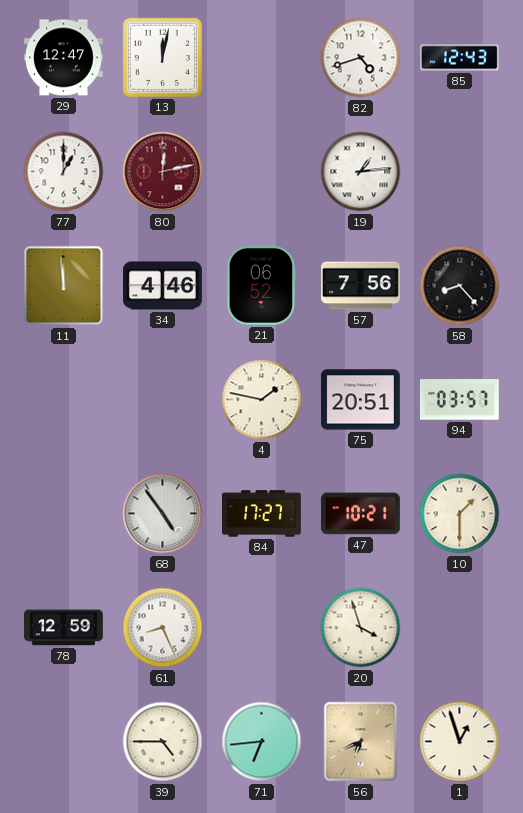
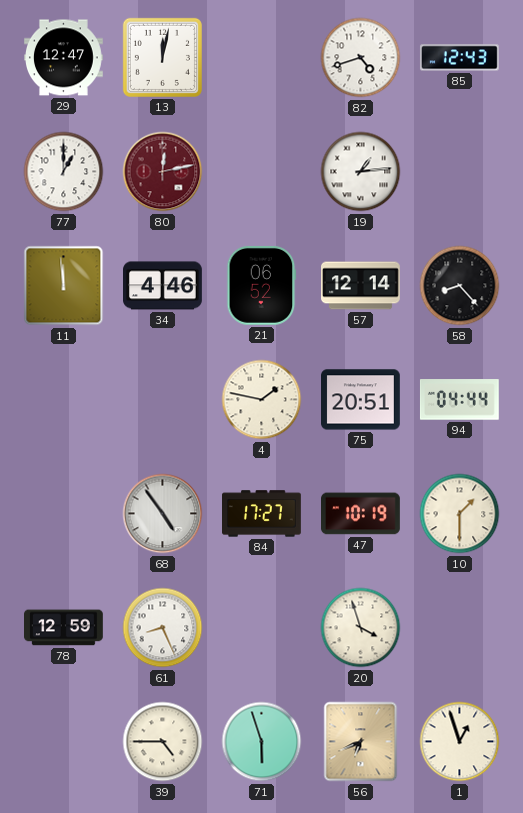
57: 7:56 -> 12:14
94: 03:57 -> 04:44
47: 10:21 -> 10:19
71: 6:44 -> 5:57
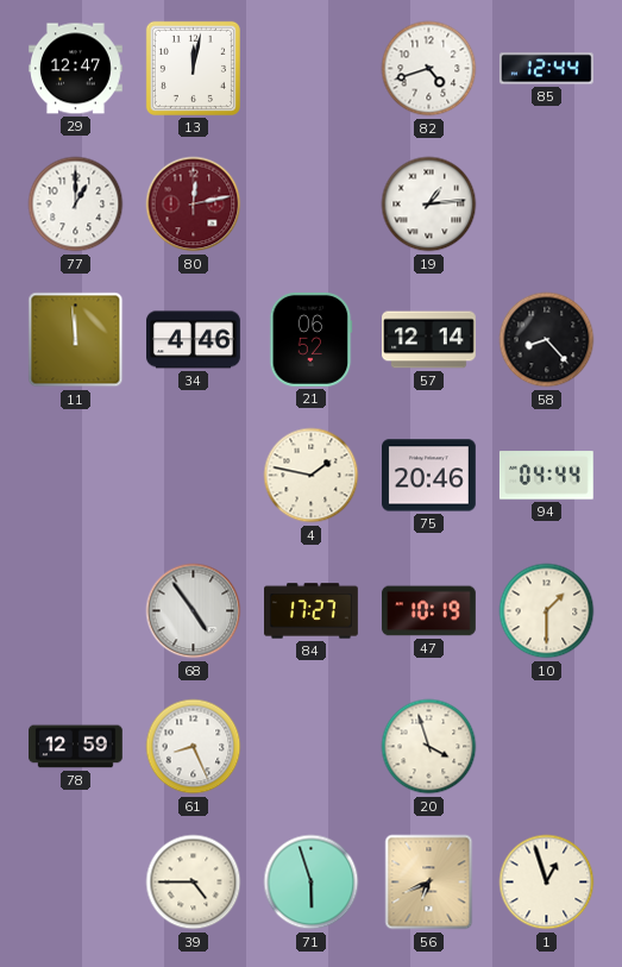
85: 12:43 -> 12:44
75: 20:51 -> 20:46
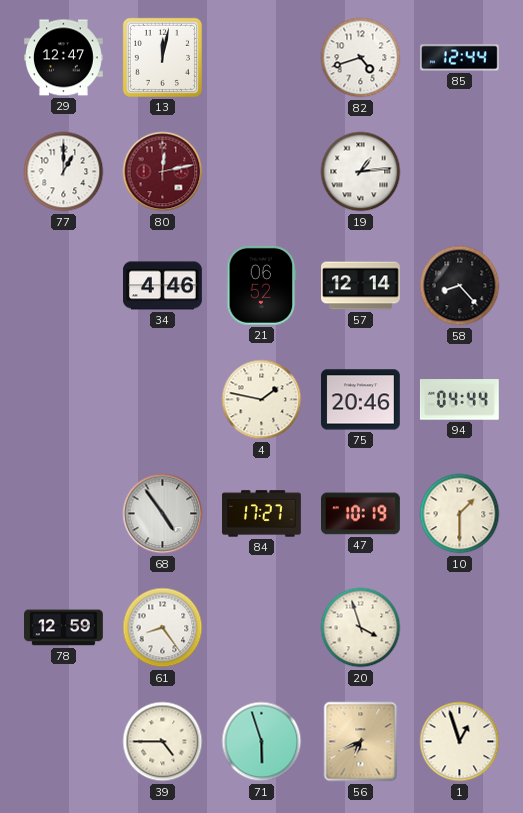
11: 11:59 -> none
61: 8:26 -> 8:24
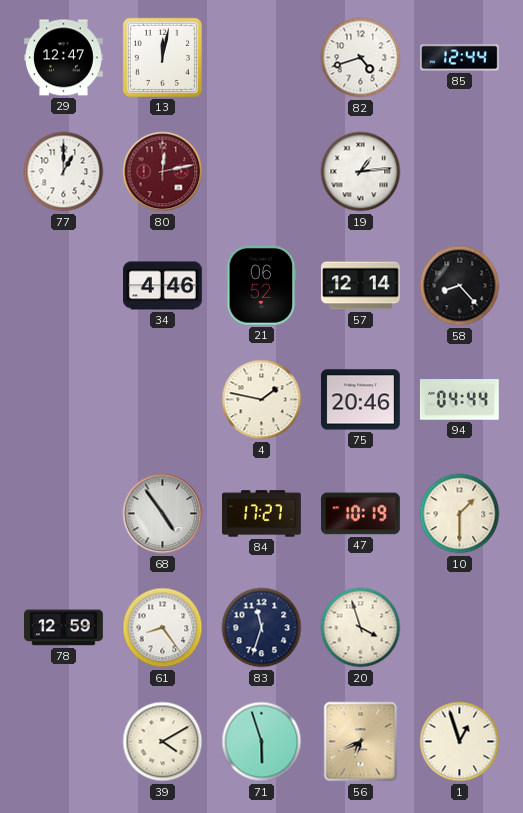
83: none -> 11:33
39: 4:45 -> 4:10
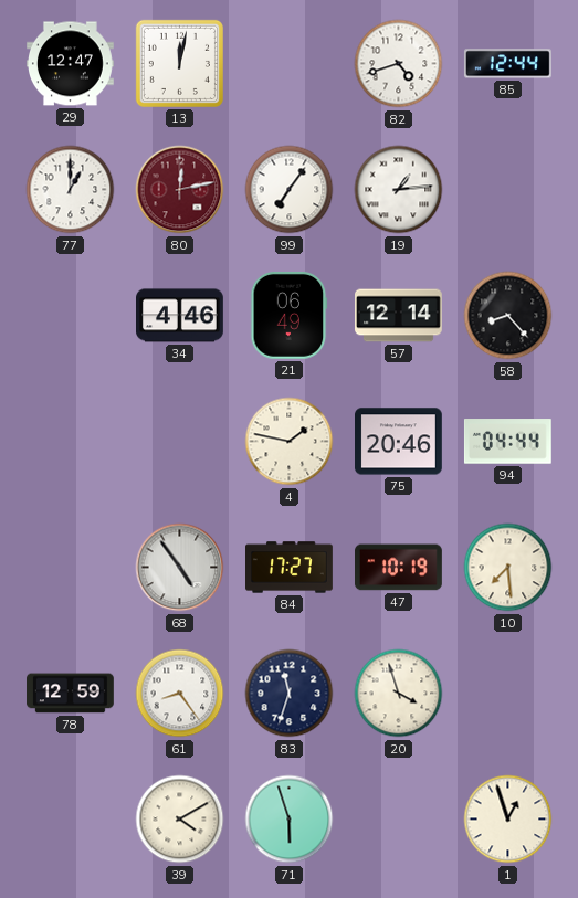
99: none -> 7:06
21: 06:52 -> 06:49
10: 1:30 -> 7:29
56: 6:41 -> none
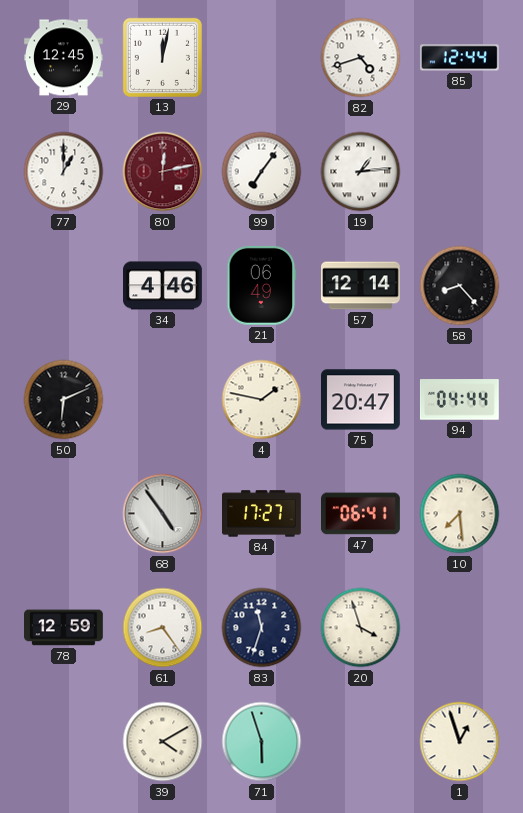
29: 12:47 -> 12:45
50: none -> 6:11
75: 20:46 -> 20:47
47: 10:19 -> 06:41
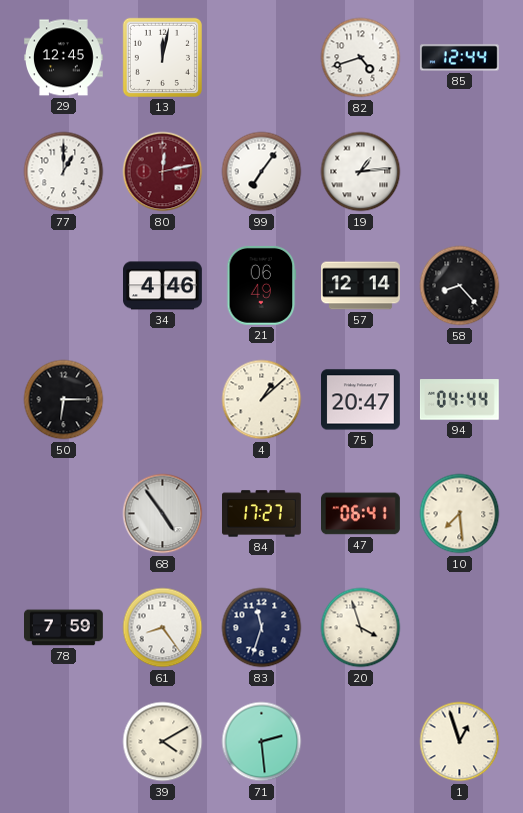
50: 6:11 -> 6:15
4: 1:47 -> 1:08
78: 12:59 -> 7:59
71: 5:57 -> 2:29
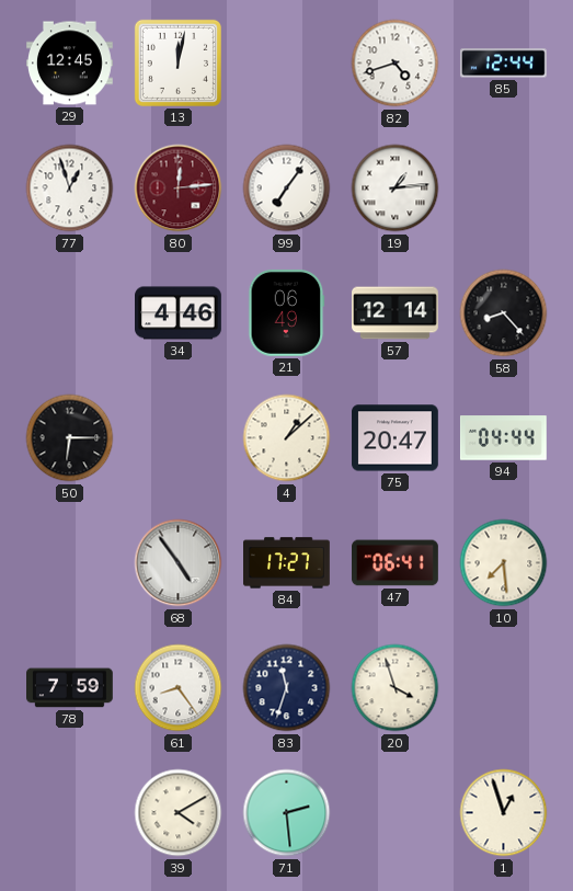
77: 1:00 -> 12:57
80: 12:13 -> 12:14
